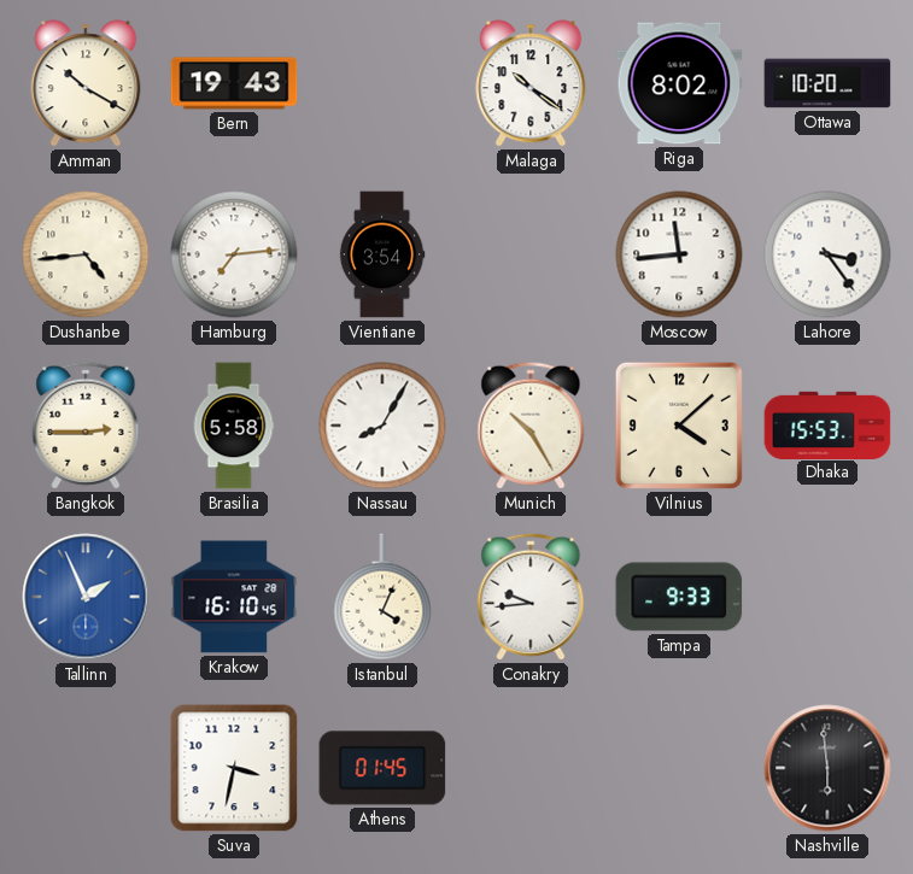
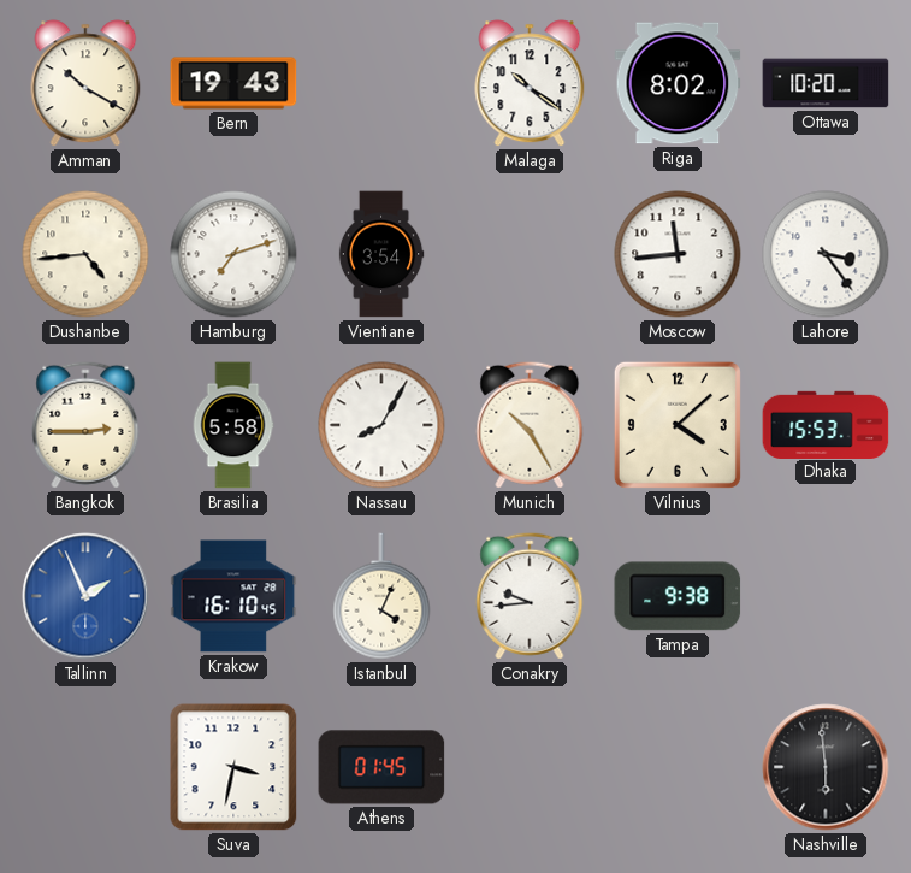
Hamburg: 7:14 -> 7:12
Tampa: 9:33 -> 9:38
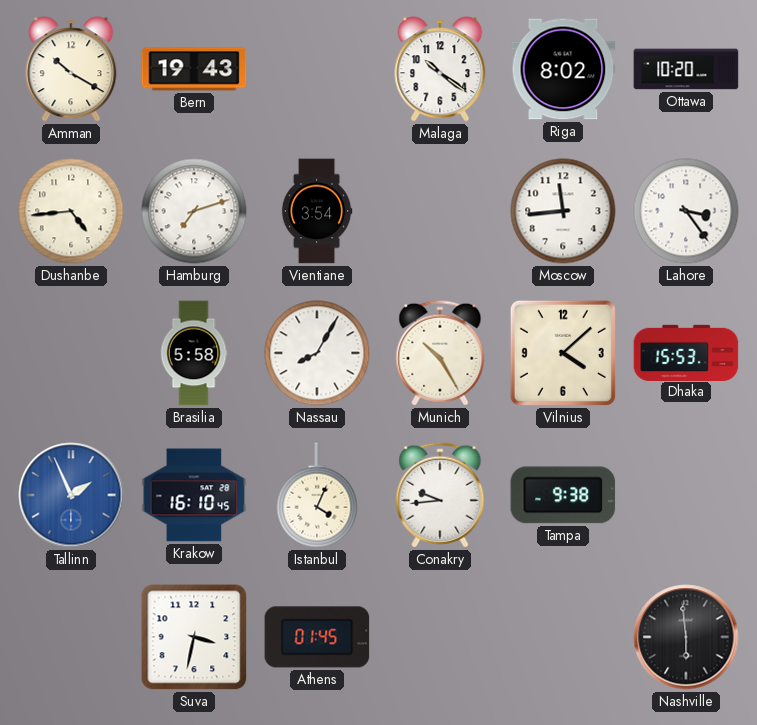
Bangkok: 2:45 -> none
